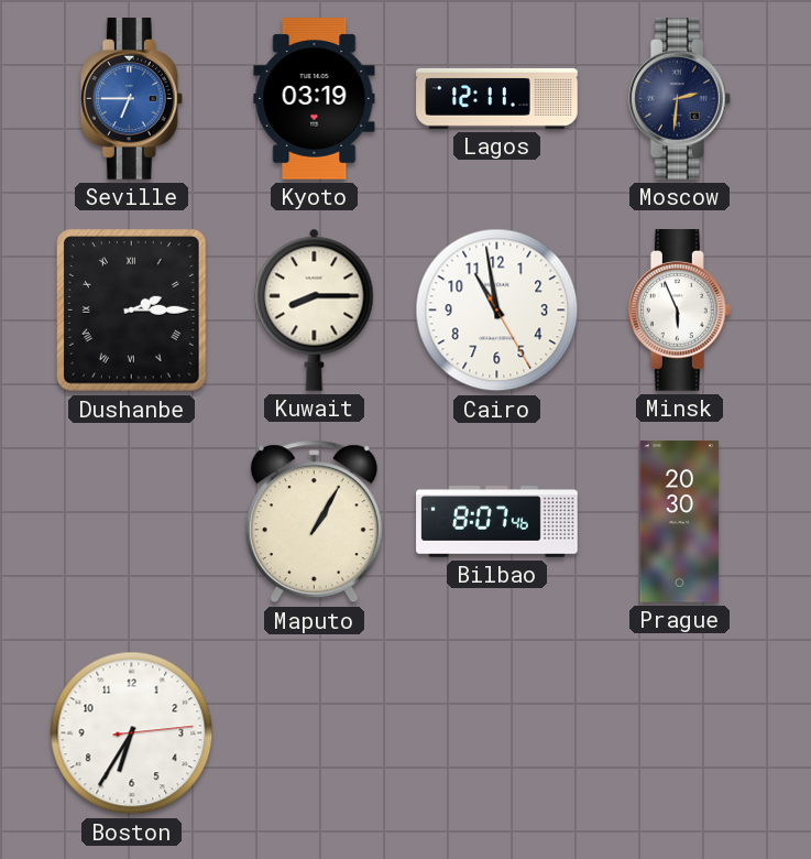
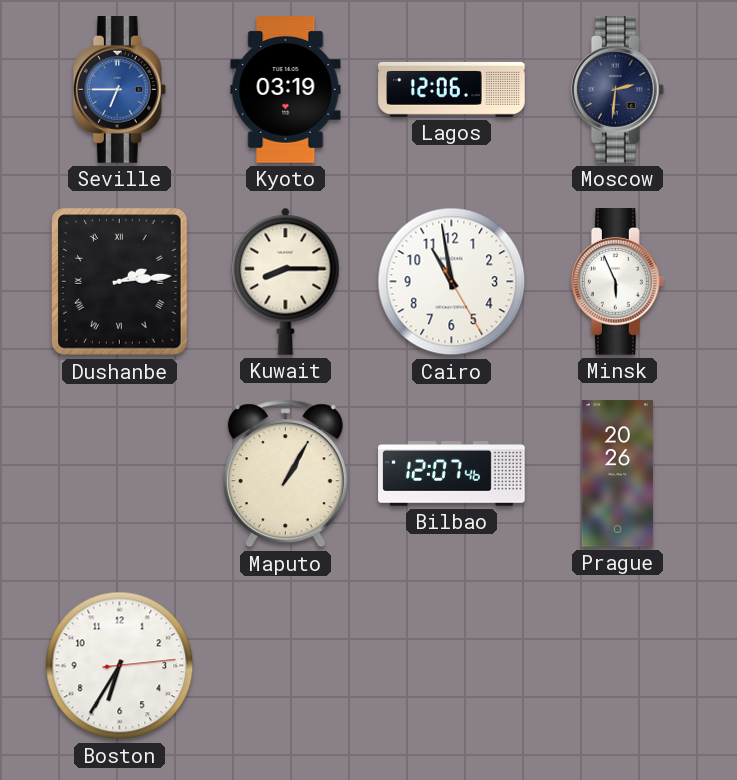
Lagos: 12:11 -> 12:06
Dushanbe: 2:15 -> 2:14
Bilbao: 8:07 -> 12:07
Prague: 20:30 -> 20:26
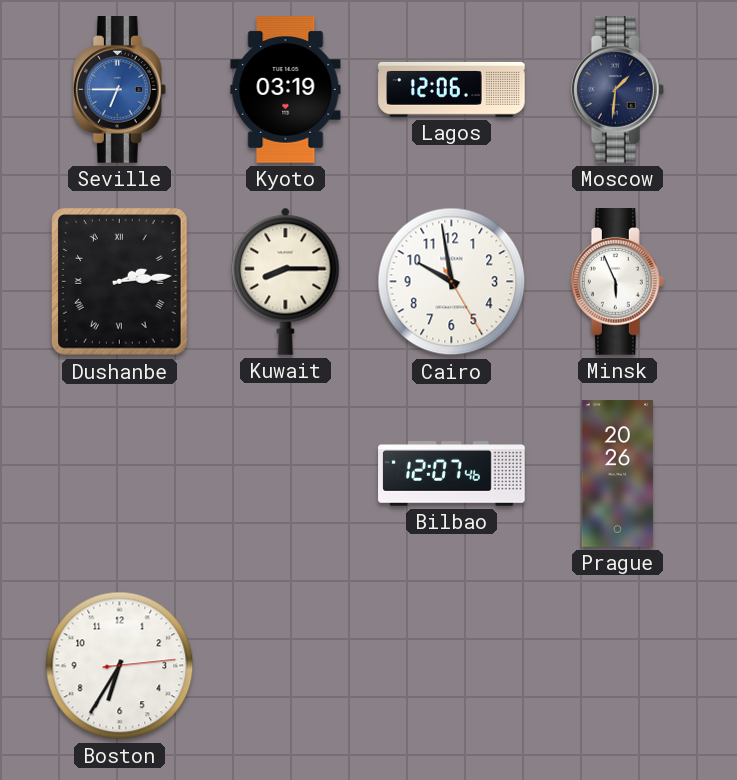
Moscow: 2:31 -> 1:31
Cairo: 10:58 -> 9:58
Maputo: 1:05 -> none
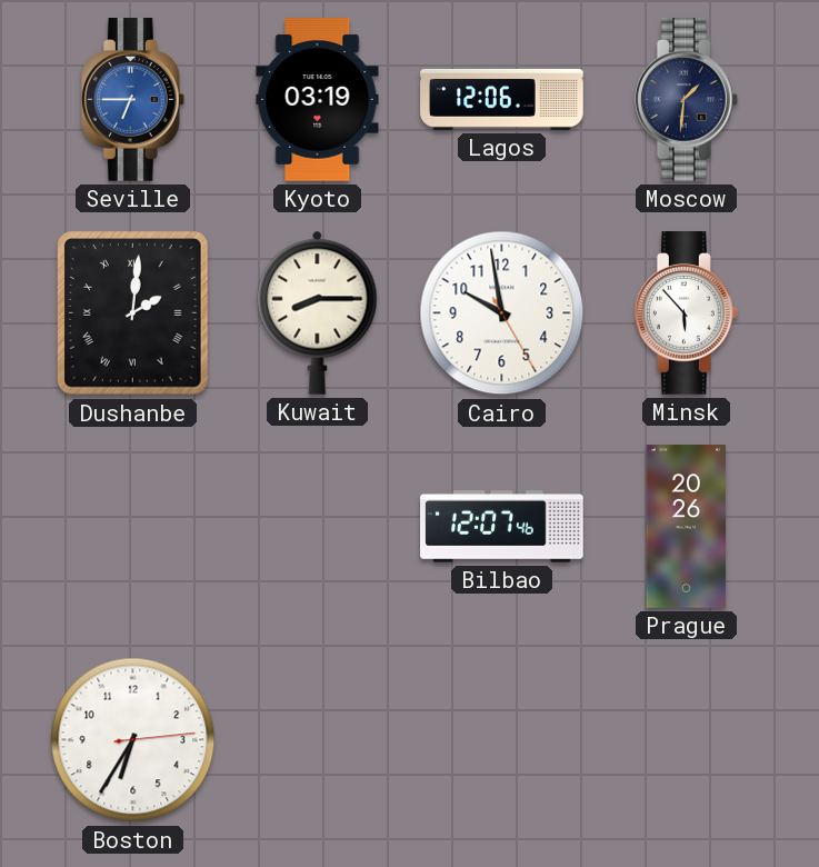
Dushanbe: 2:14 -> 2:01
Minsk: 5:56 -> 5:53
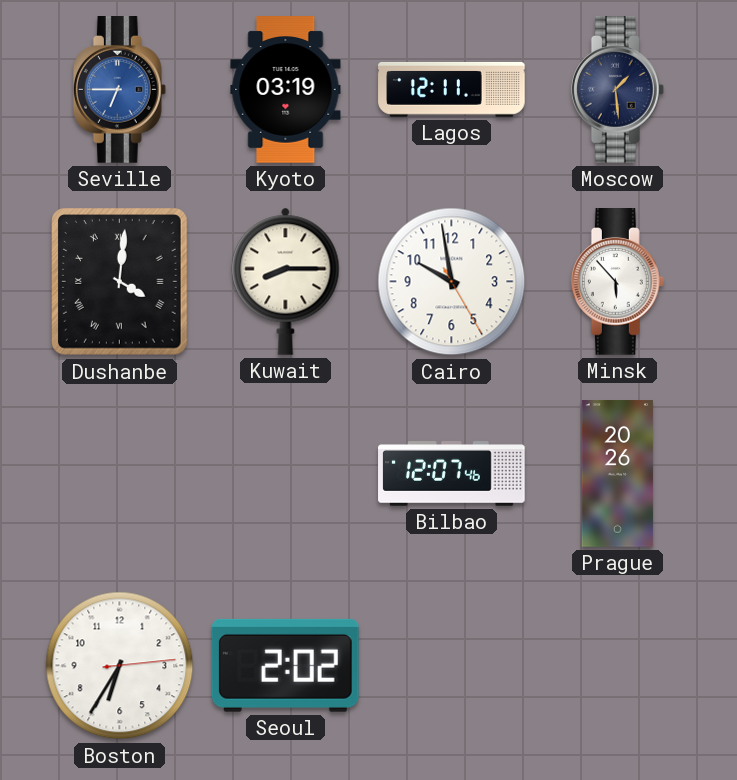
Lagos: 12:06 -> 12:11
Moscow: 1:31 -> 1:29
Dushanbe: 2:01 -> 4:01
Seoul: none -> 2:02
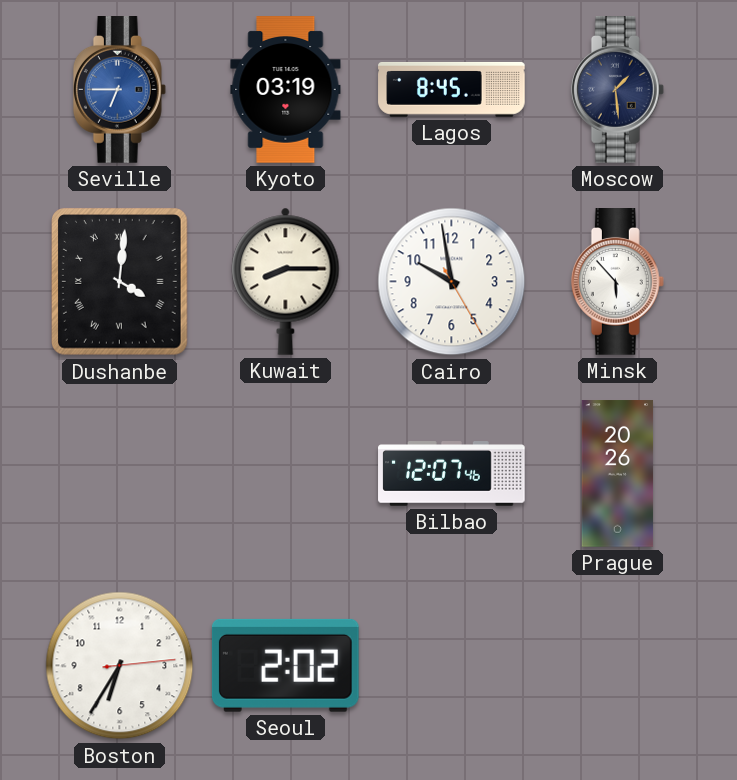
Lagos: 12:11 -> 8:45
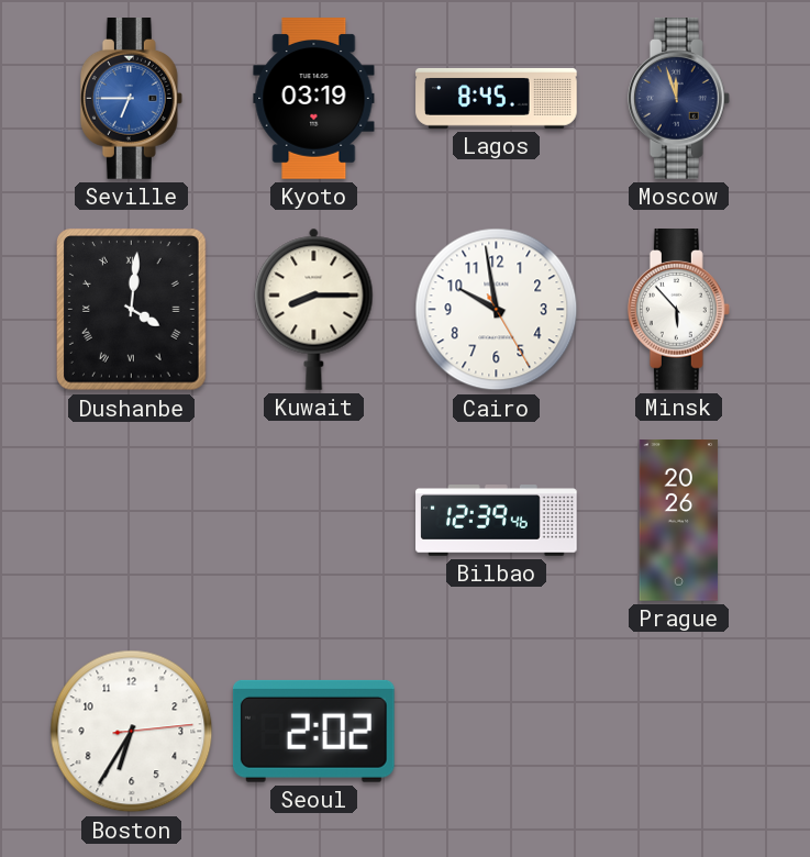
Moscow: 1:29 -> 11:57
Bilbao: 12:07 -> 12:39
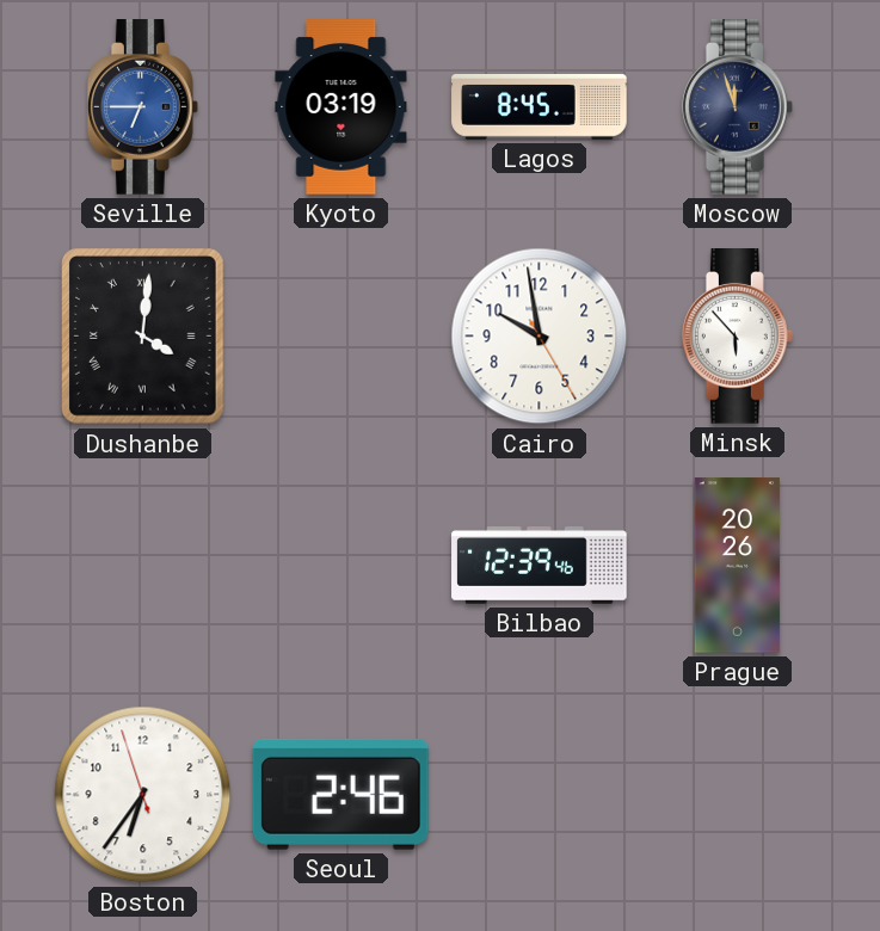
Kuwait: 8:15 -> none
Boston: 6:35:14 -> 6:35:57
Seoul: 2:02 -> 2:46
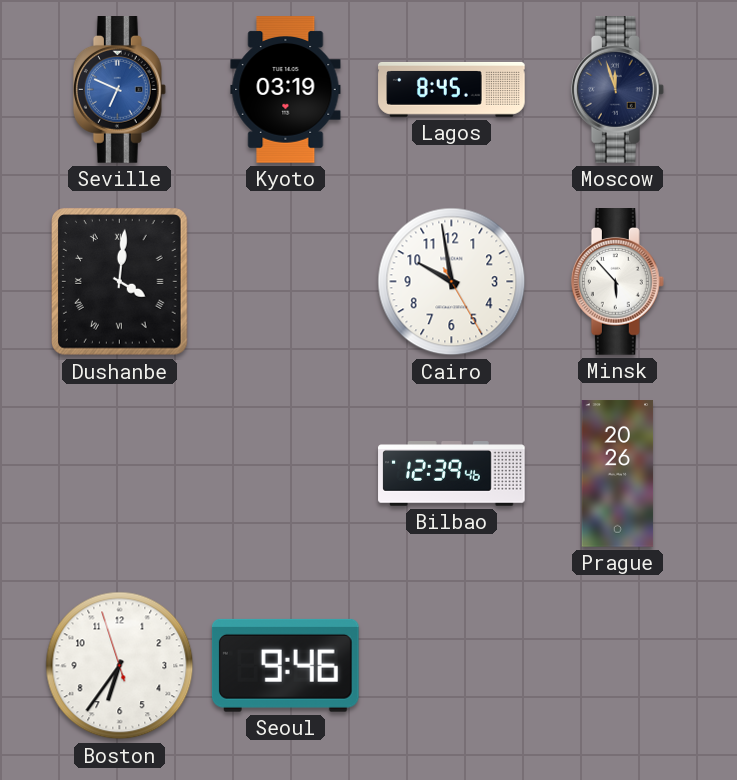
Seville: 6:45 -> 6:49
Seoul: 2:46 -> 9:46
